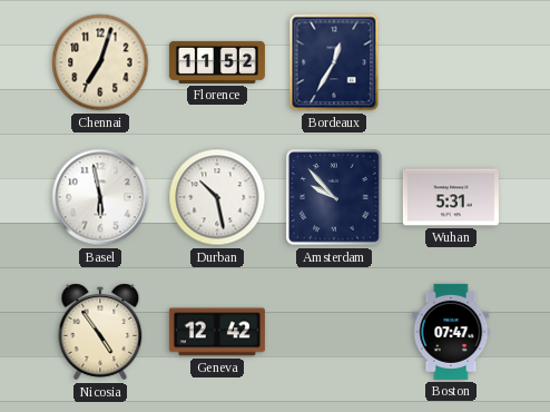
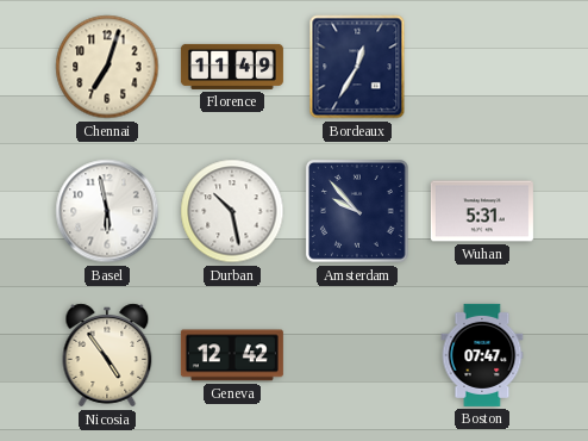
Florence: 11:52 -> 11:49
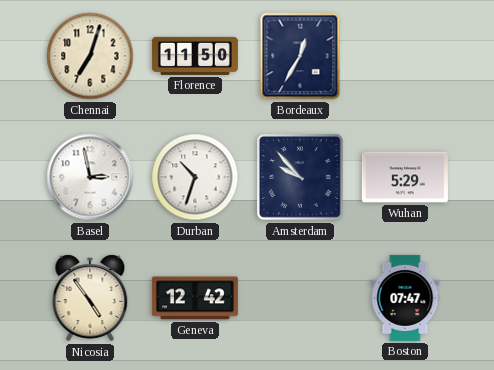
Florence: 11:49 -> 11:50
Basel: 5:58 -> 2:58
Durban: 10:28 -> 10:33
Wuhan: 5:31 -> 5:29
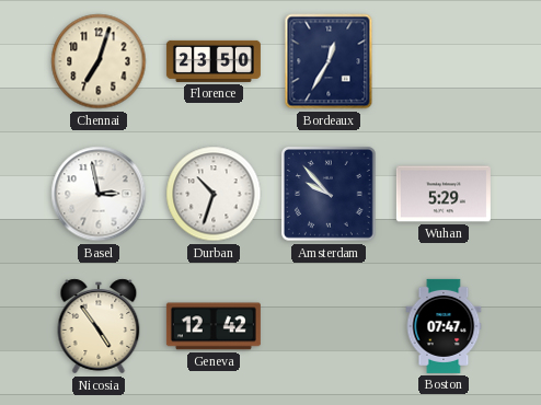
Florence: 11:50 -> 23:50
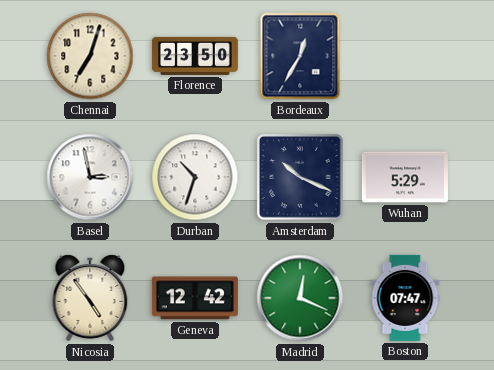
Amsterdam: 9:53 -> 10:19
Madrid: none -> 12:19
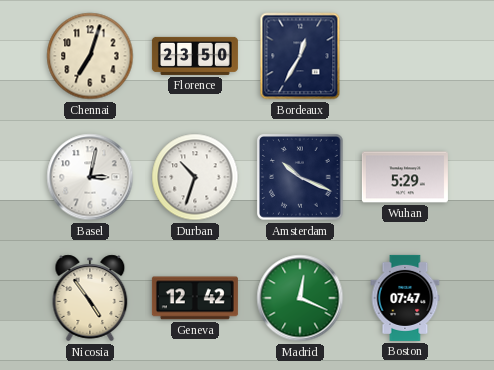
Basel: 2:58 -> 3:02
